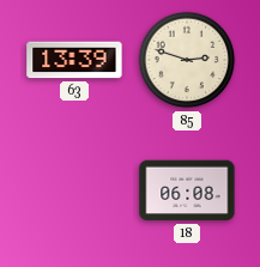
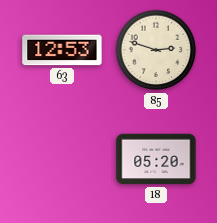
63: 13:39 -> 12:53
18: 06:08 -> 05:20
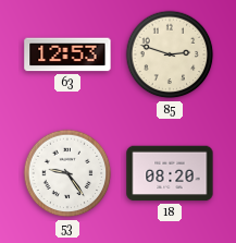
53: none -> 9:24
18: 05:20 -> 08:20
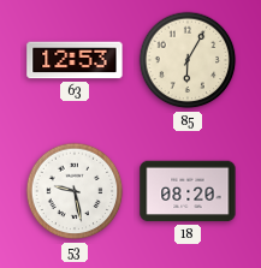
85: 2:48 -> 6:05
53: 9:24 -> 9:28
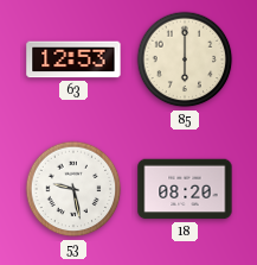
85: 6:05 -> 6:00
